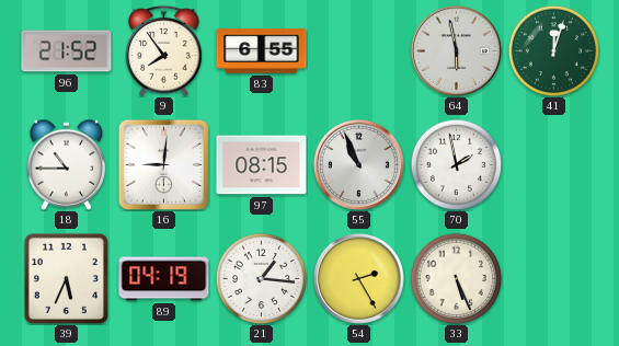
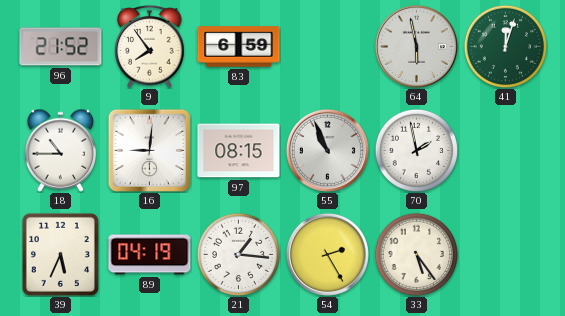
83: 6:55 -> 6:59
33: 5:26 -> 5:24
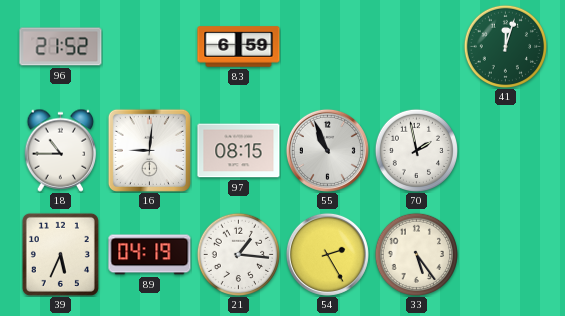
9: 7:54 -> none
64: 5:58 -> none
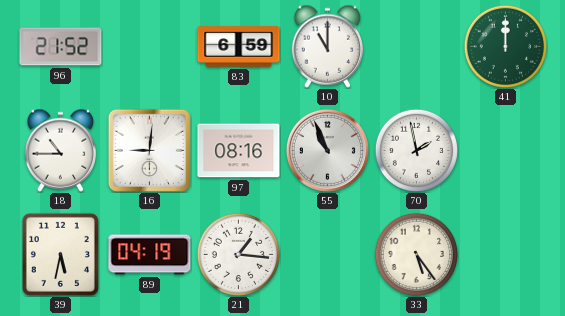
10: none -> 11:00
41: 12:03 -> 12:00
97: 08:15 -> 08:16
39: 5:34 -> 5:32
54: 2:25 -> none
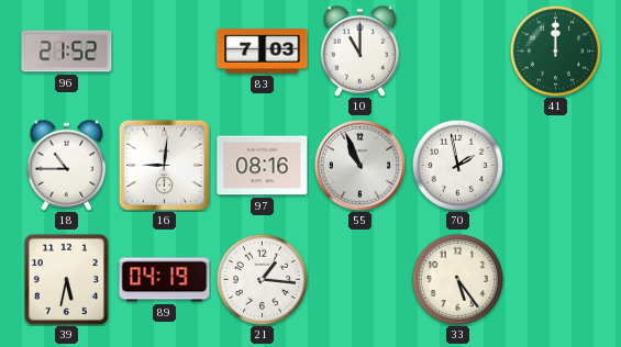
83: 6:59 -> 7:03
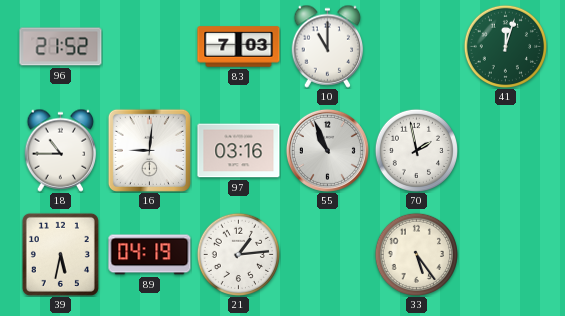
41: 12:00 -> 12:03
97: 08:16 -> 03:16
21: 1:16 -> 1:14
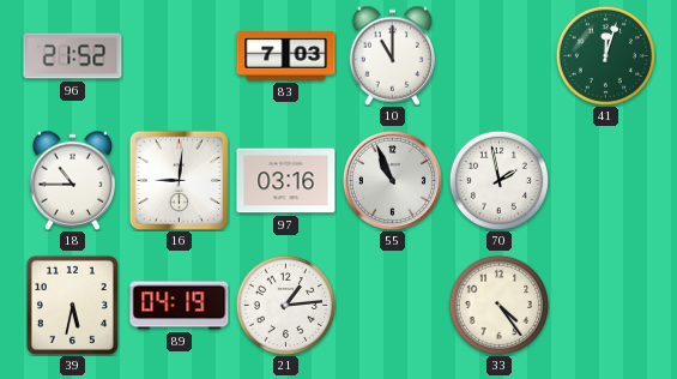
33: 5:24 -> 4:24
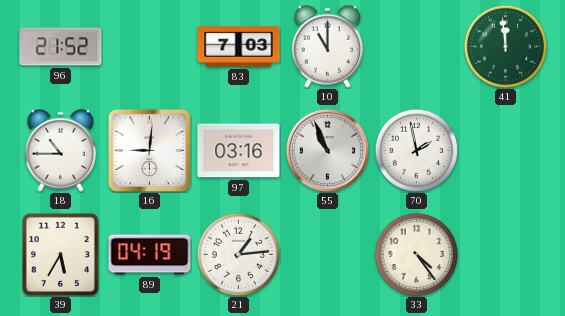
41: 12:03 -> 11:59
39: 5:32 -> 5:35
